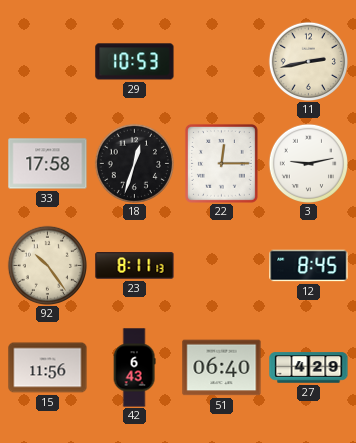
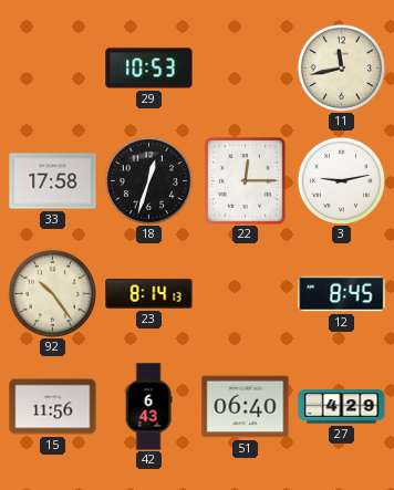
11: 2:43 -> 11:43
23: 8:11 -> 8:14
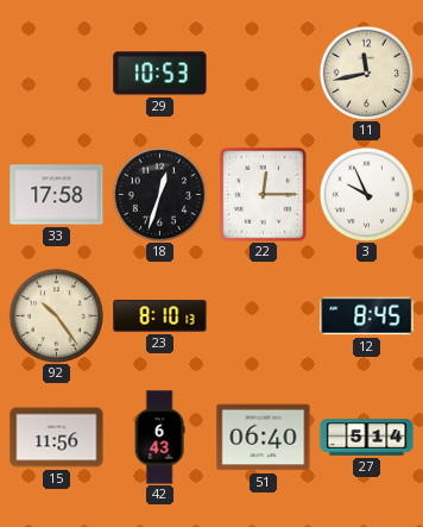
3: 9:13 -> 9:56
23: 8:14 -> 8:10
27: 4:29 -> 5:14
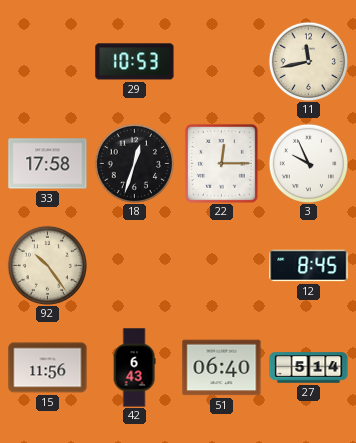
23: 8:10 -> none
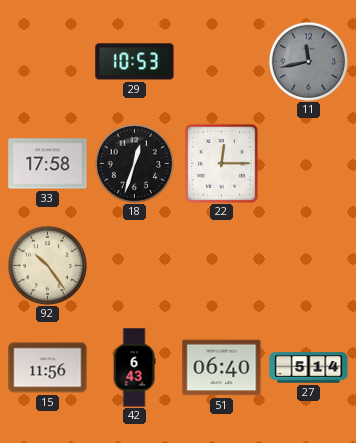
11 dial: cream -> grey
3: 9:56 -> none
12: 8:45 -> none
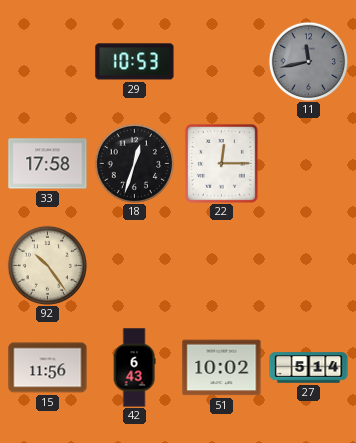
51: 06:40 -> 10:02
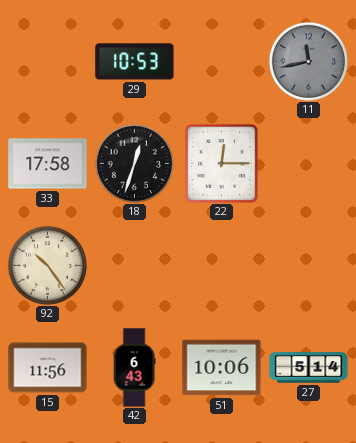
51: 10:02 -> 10:06
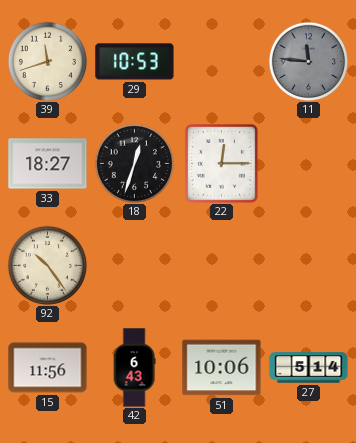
39: none -> 11:42
11: 11:43 -> 11:46
33: 17:58 -> 18:27
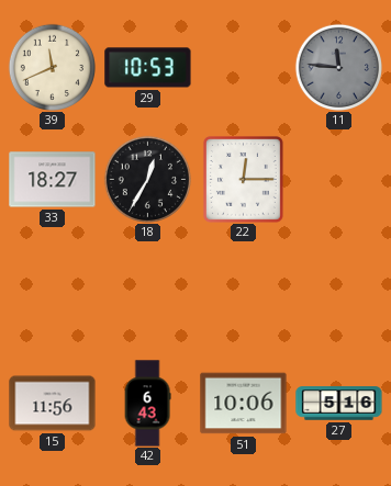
39: 11:42 -> 11:41
18: 12:33 -> 12:35
92: 10:24 -> none
27: 5:14 -> 5:16
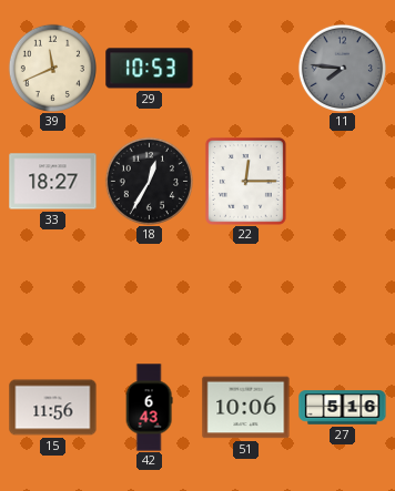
11: 11:46 -> 7:46
